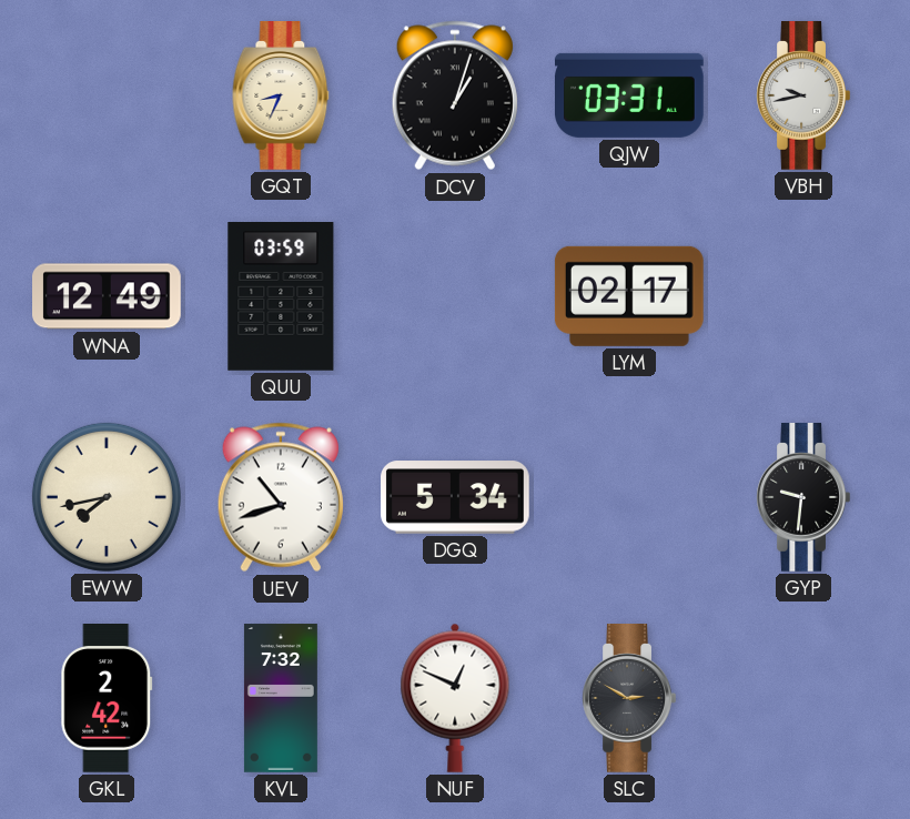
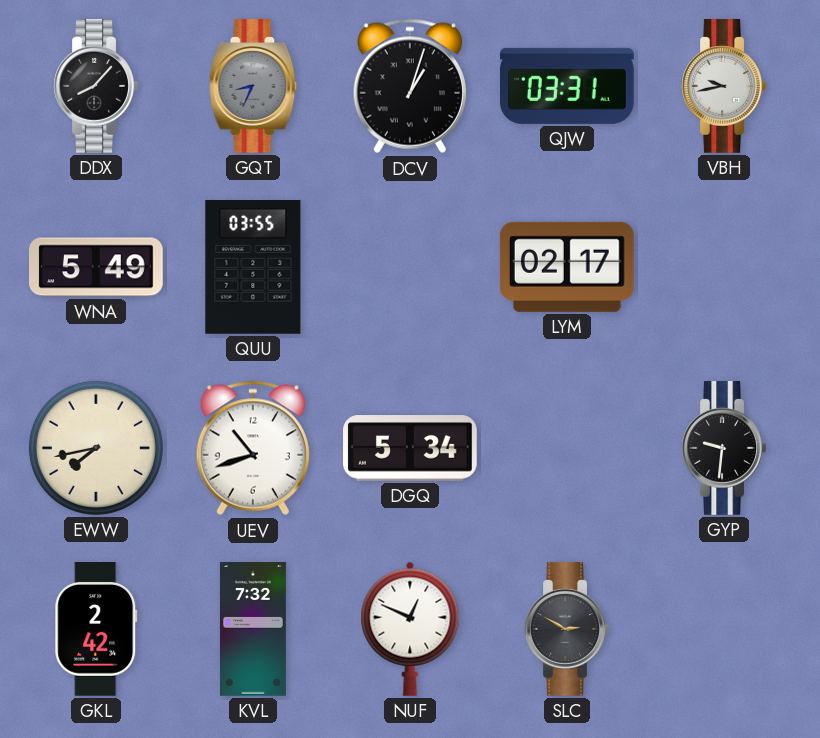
DDX: none -> 8:07
GQT dial: cream -> grey
WNA: 12:49 -> 5:49
QUU: 03:59 -> 03:55
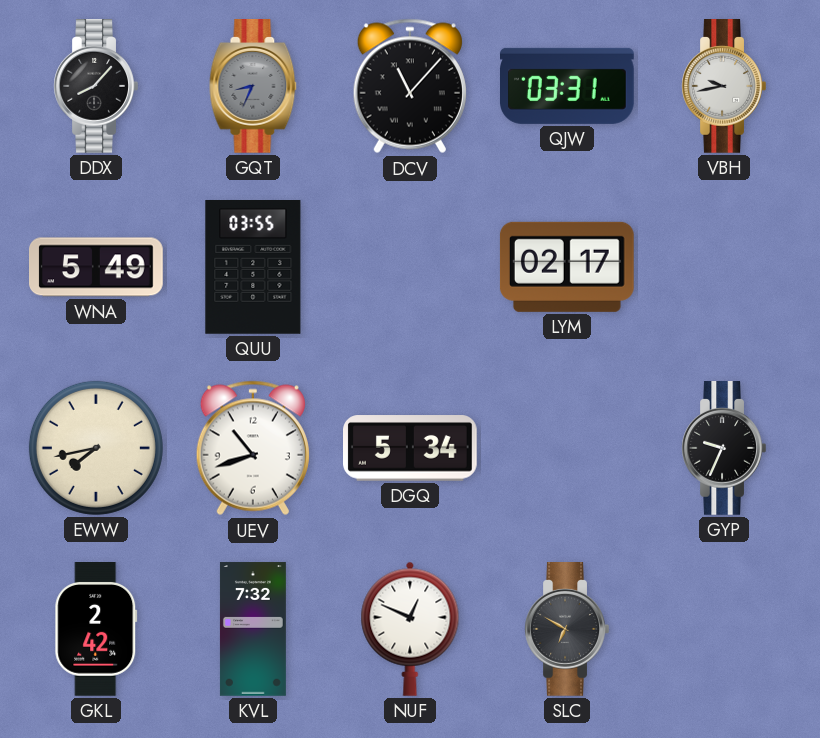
DCV: 1:03 -> 11:07
GYP: 9:31 -> 9:34
SLC: 2:50 -> 6:50
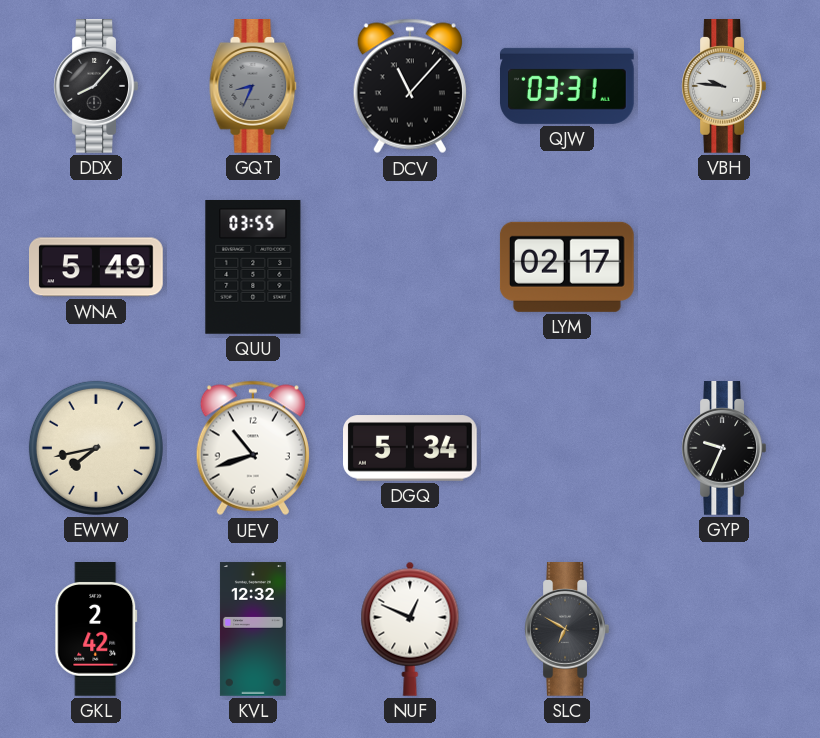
VBH: 9:43 -> 9:46
KVL: 7:32 -> 12:32
